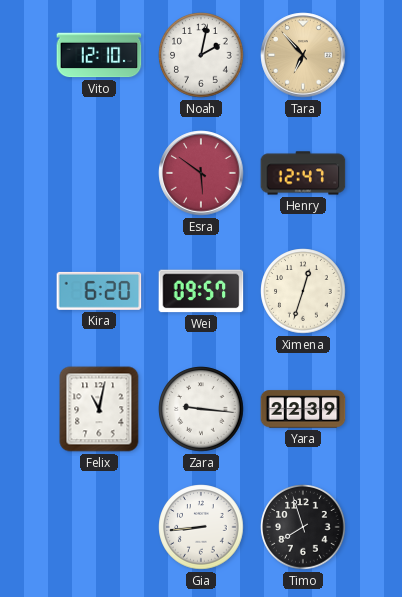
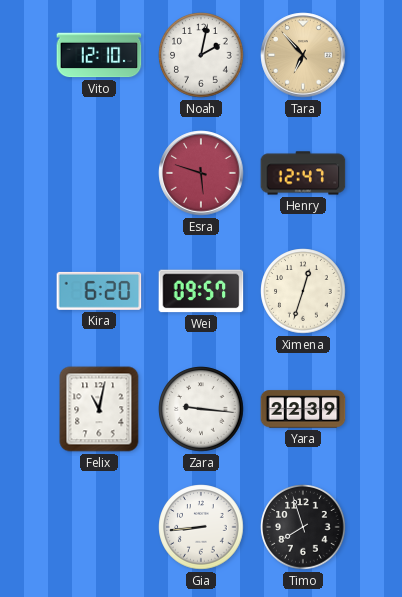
Esra: 5:51 -> 5:48
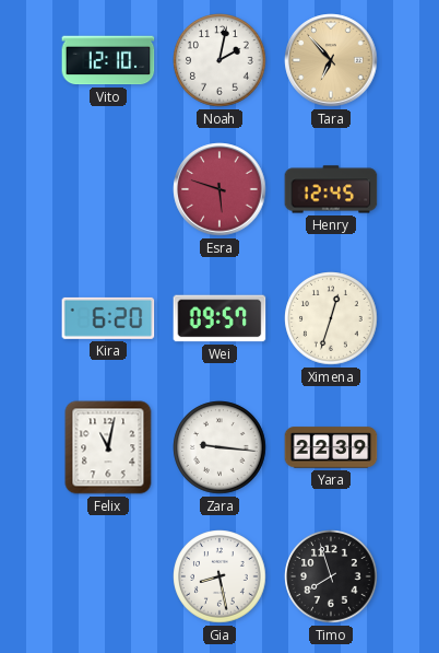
Henry: 12:47 -> 12:45
Gia: 8:44 -> 8:28
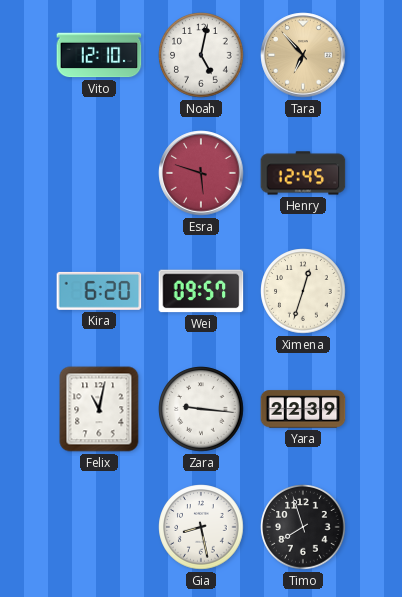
Noah: 2:02 -> 5:02
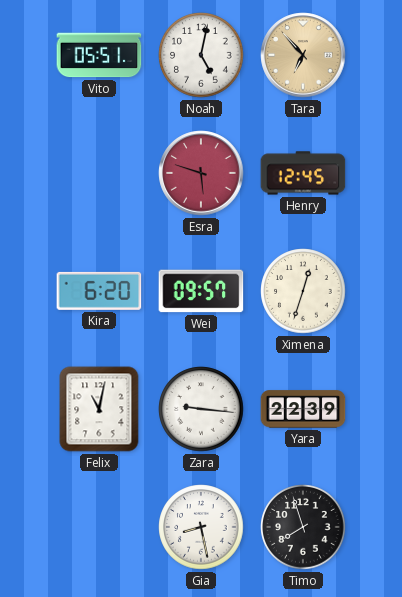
Vito: 12:10 -> 05:51
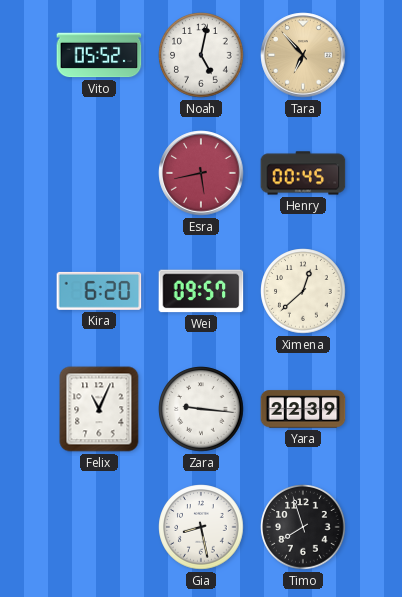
Vito: 05:51 -> 05:52
Esra: 5:48 -> 5:43
Henry: 12:45 -> 00:45
Ximena: 12:33 -> 12:38
Felix: 11:02 -> 11:04
